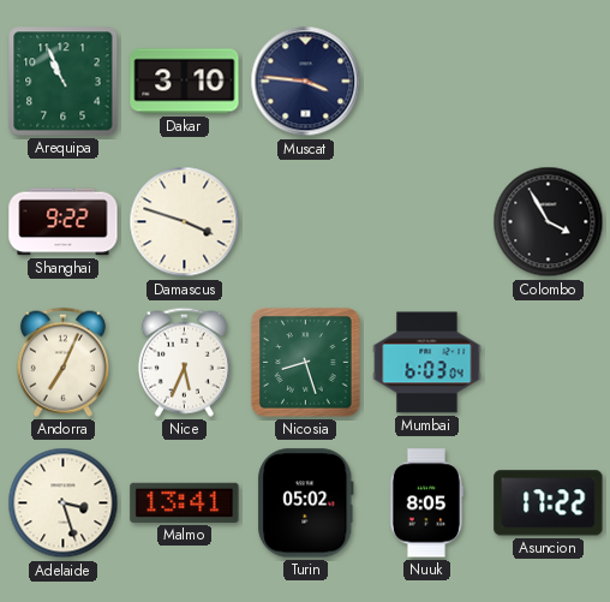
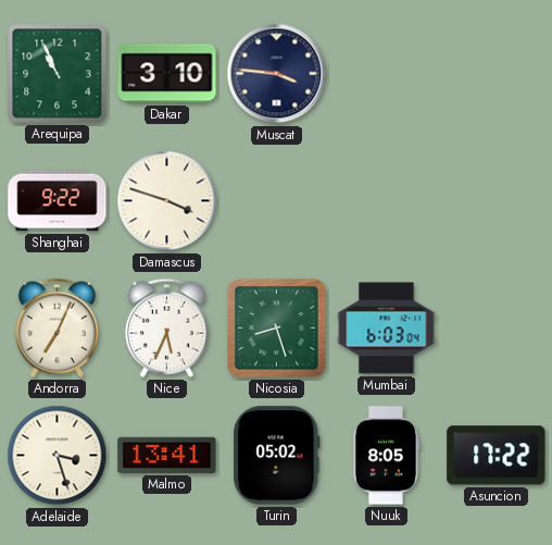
Colombo: 3:55 -> none
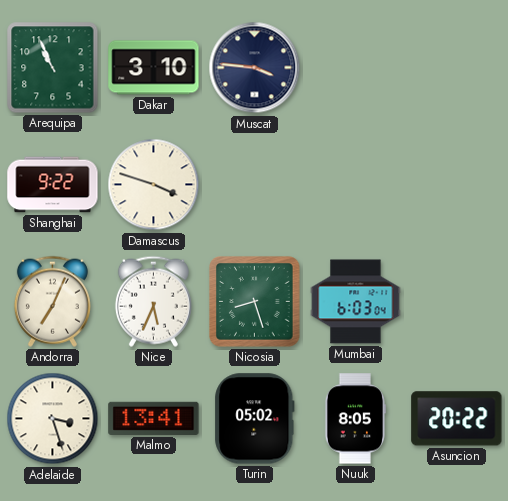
Asuncion: 17:22 -> 20:22
